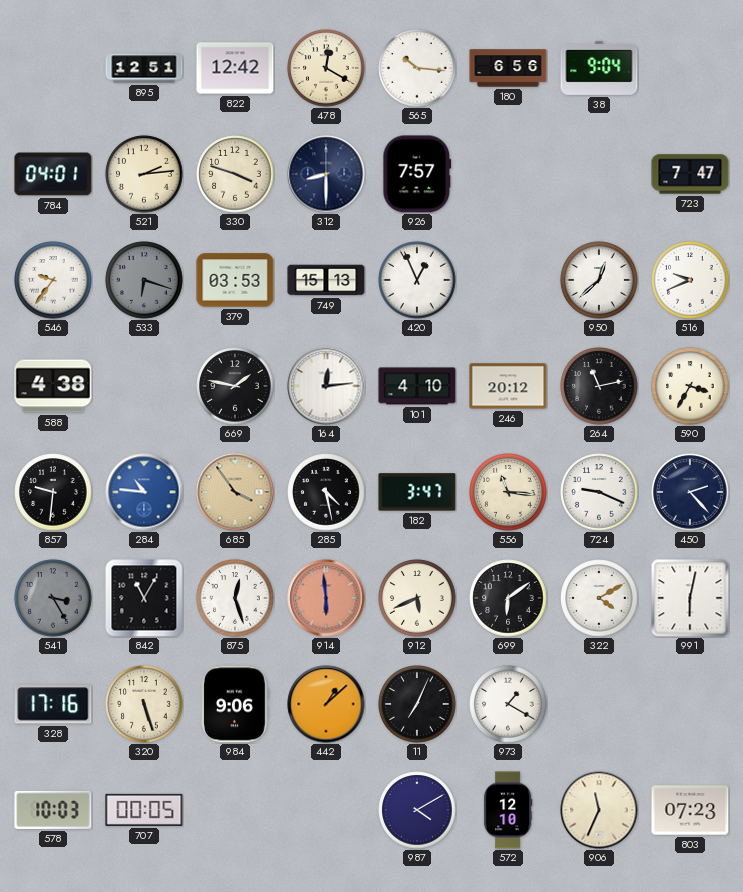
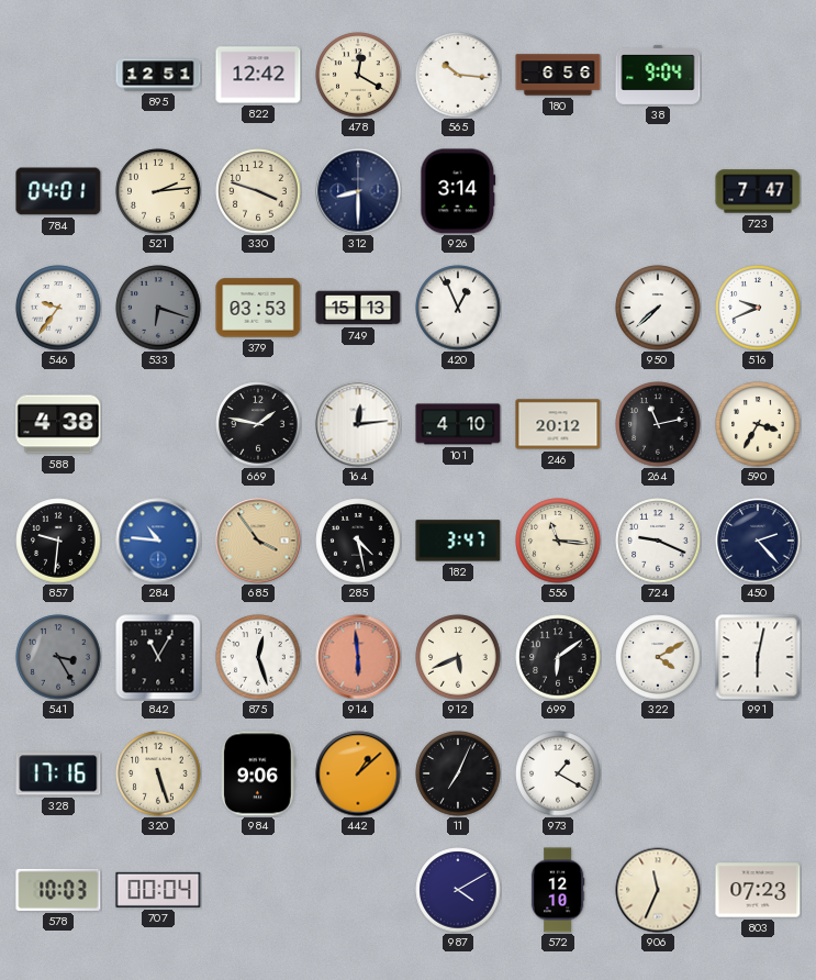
926: 7:57 -> 3:14
950: 12:38 -> 7:38
707: 00:05 -> 00:04
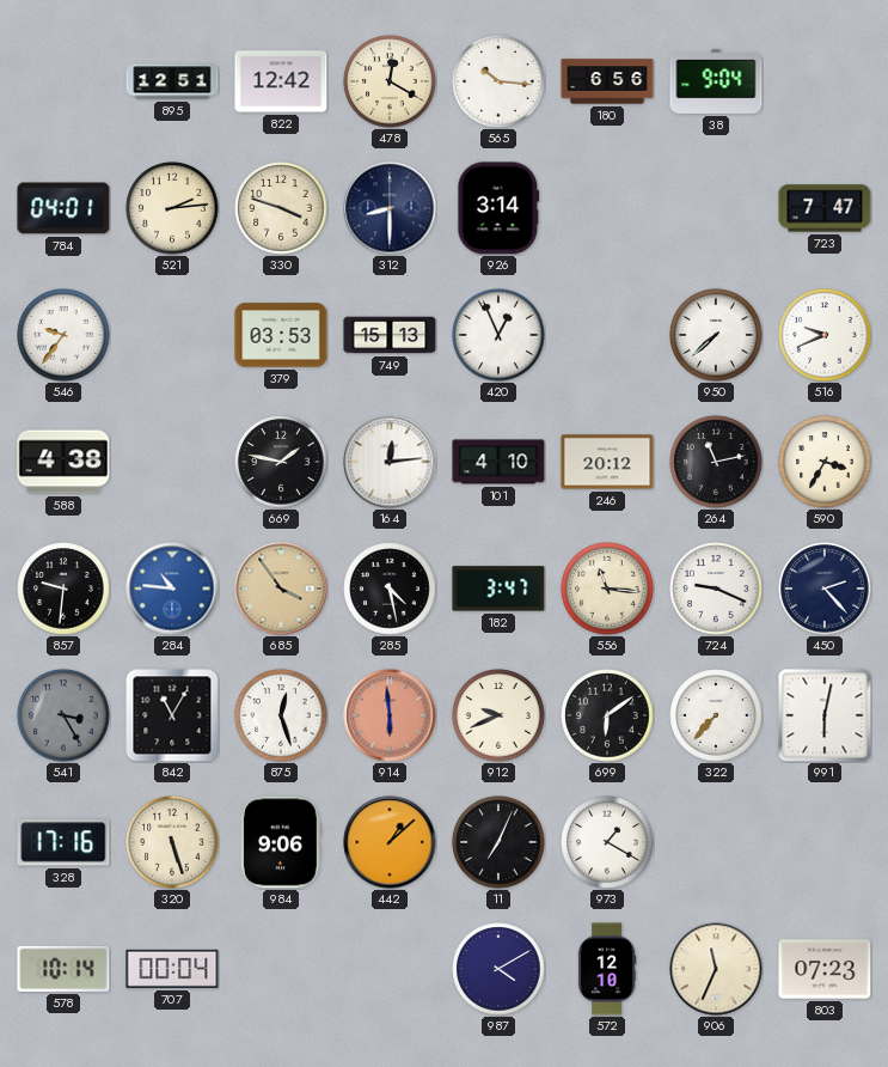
533: 6:18 -> none
912: 5:41 -> 9:41
322: 4:10 -> 7:37
578: 10:03 -> 10:14
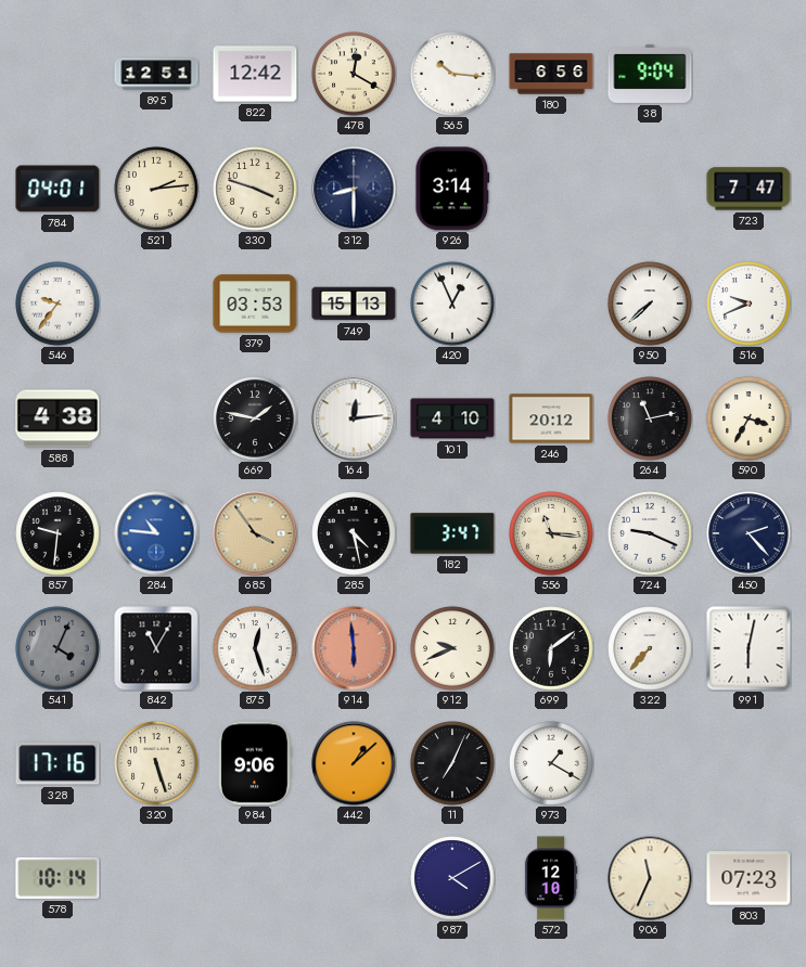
541: 3:25 -> 4:04
707: 00:04 -> none
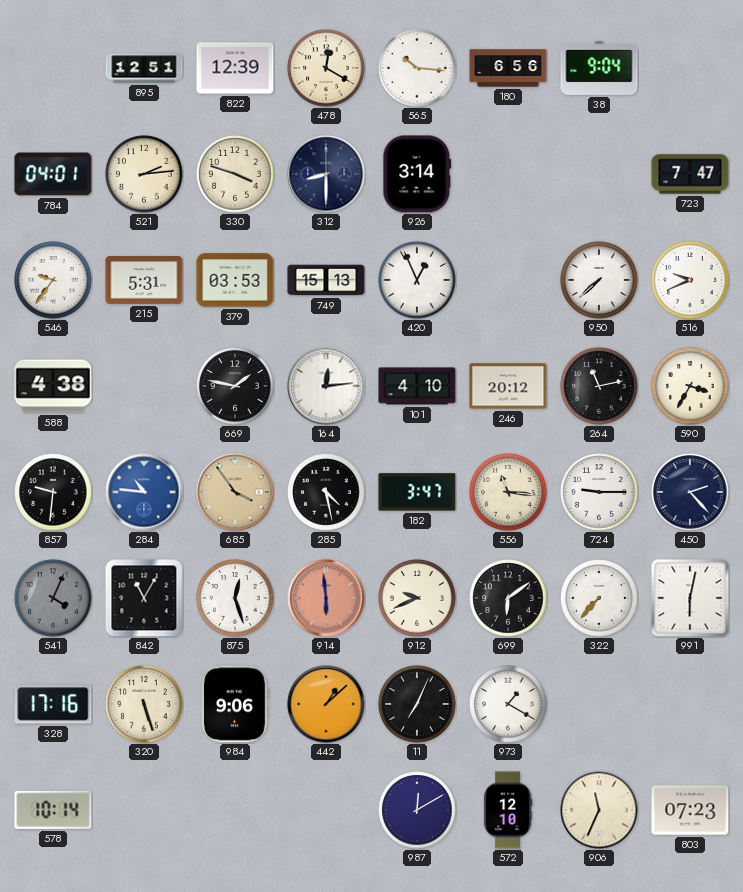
822: 12:42 -> 12:39
215: none -> 5:31
724: 9:19 -> 9:15
987: 4:10 -> 12:10
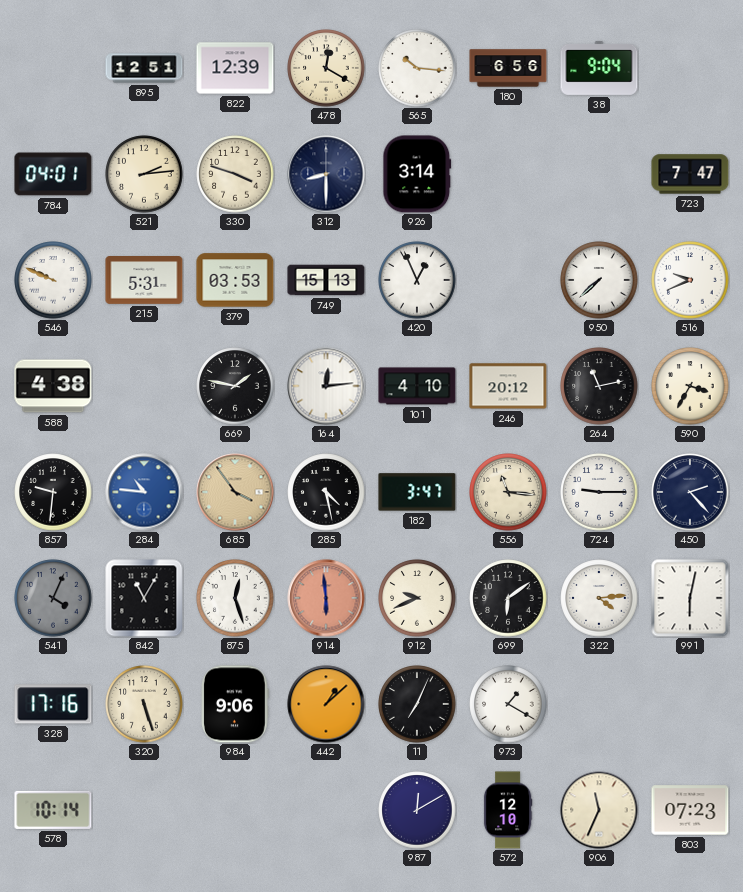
546: 9:36 -> 9:49
322: 7:37 -> 4:14
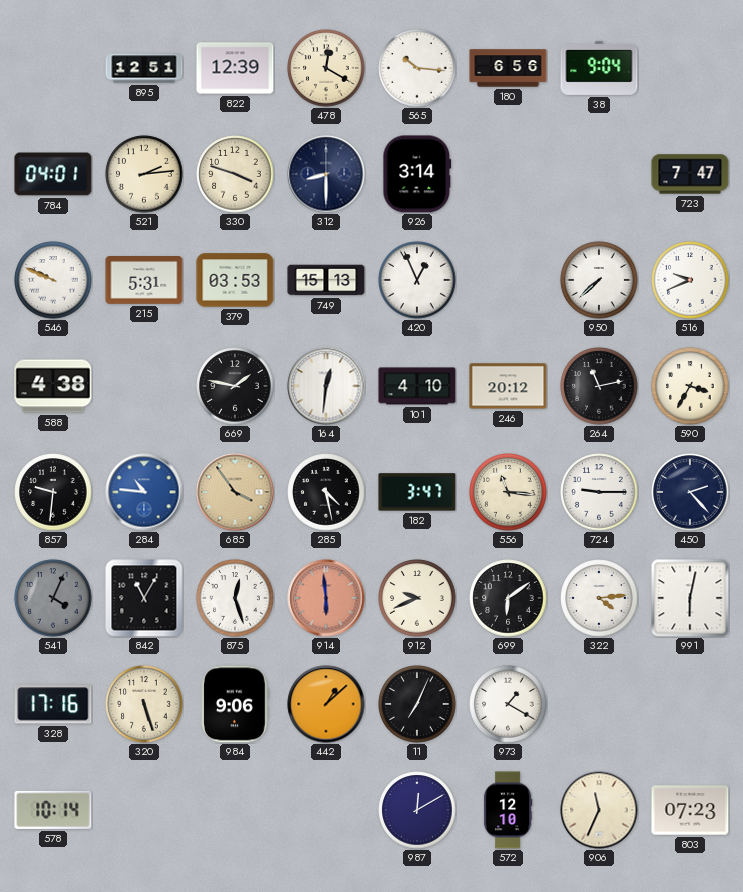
164: 12:14 -> 12:31
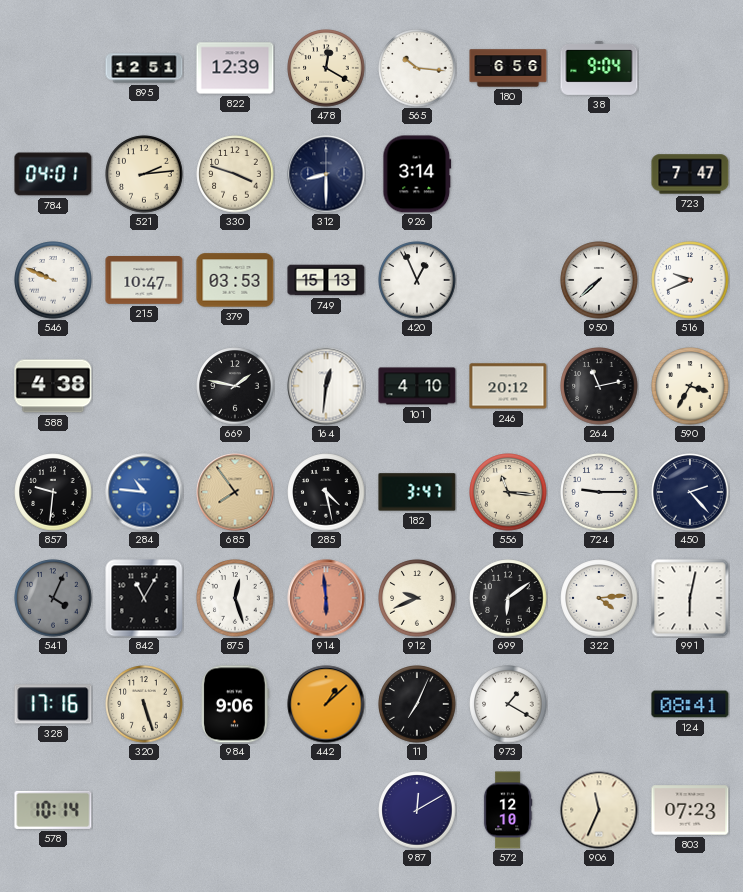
215: 5:31 -> 10:47
685: 3:54 -> 7:54
124: none -> 08:41
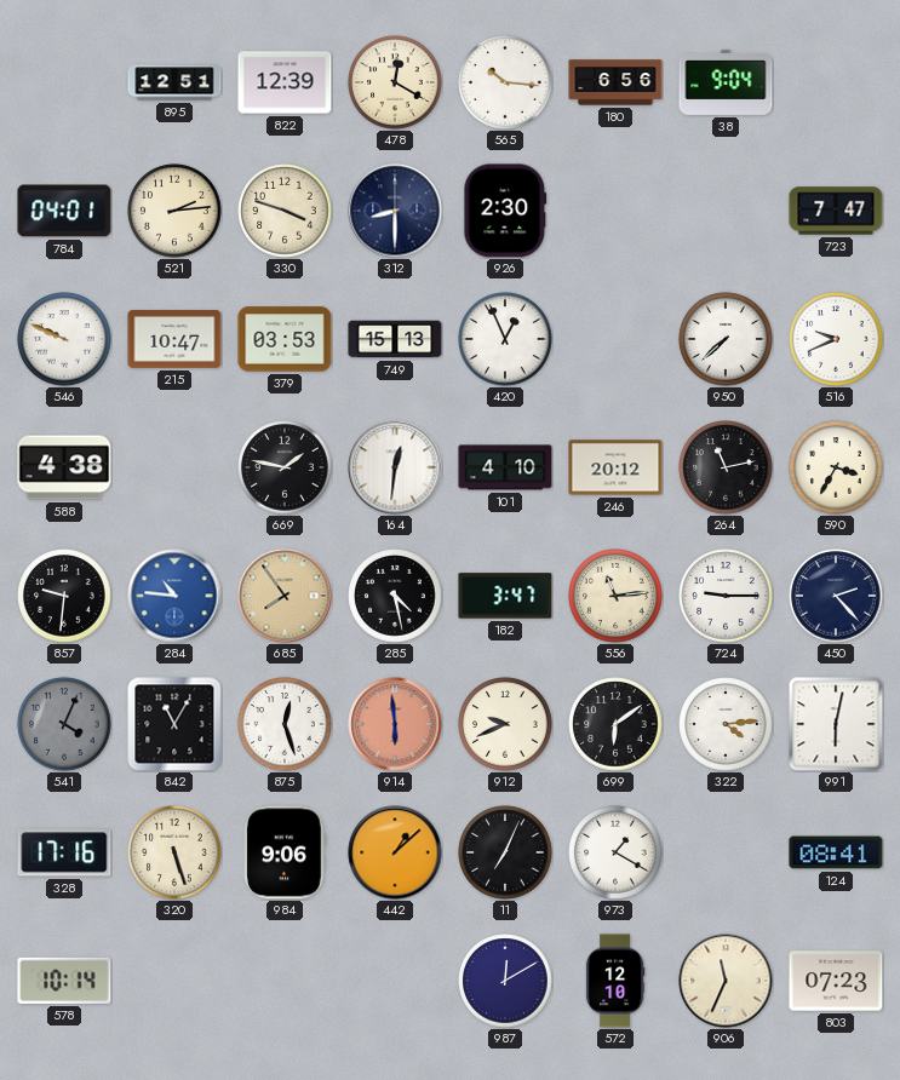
926: 3:14 -> 2:30
556: 11:16 -> 11:14
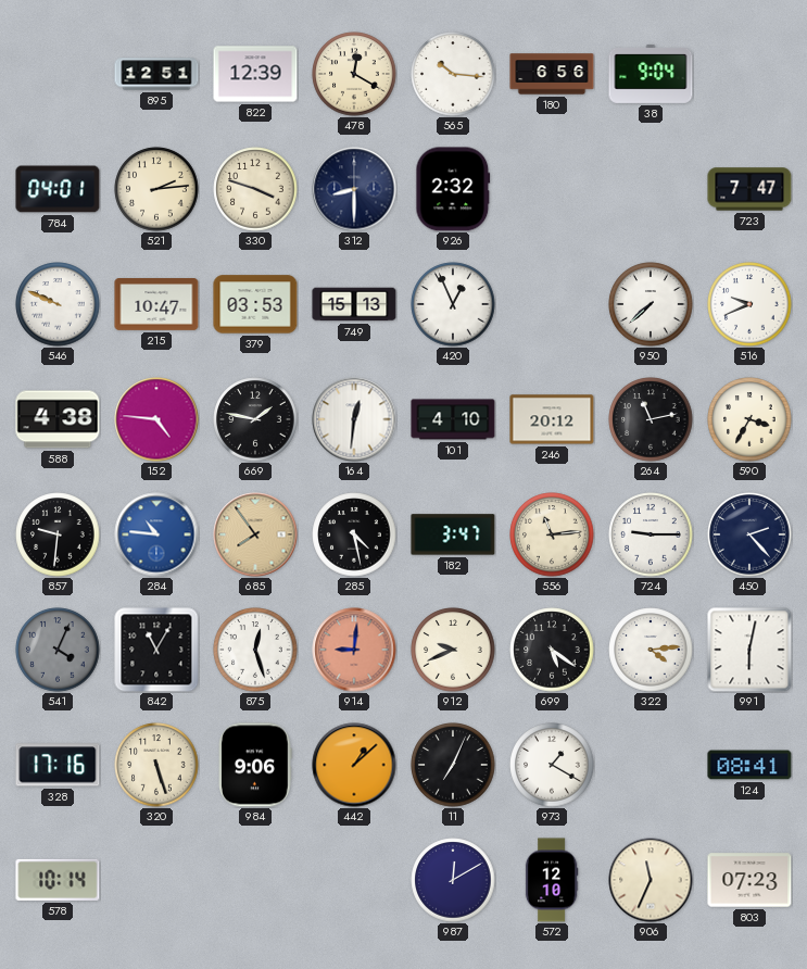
926: 2:30 -> 2:32
152: none -> 4:46
914: 5:59 -> 9:01
699: 6:09 -> 5:21
